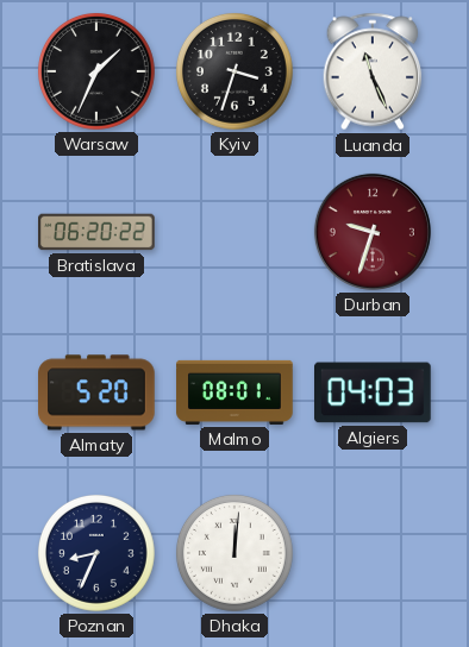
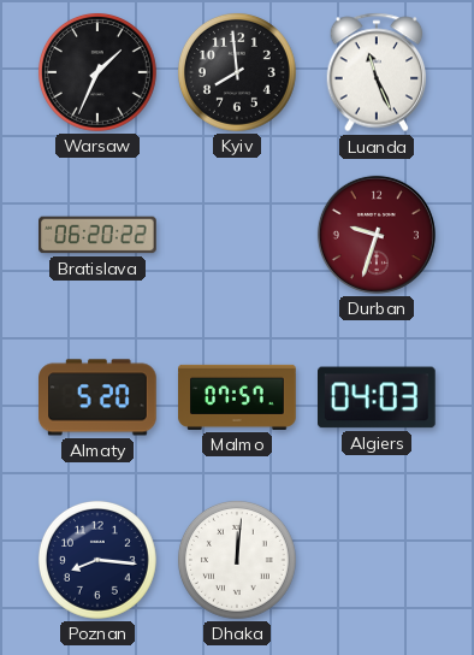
Kyiv: 3:33 -> 7:59
Malmo: 08:01 -> 07:57
Poznan: 8:34 -> 8:16
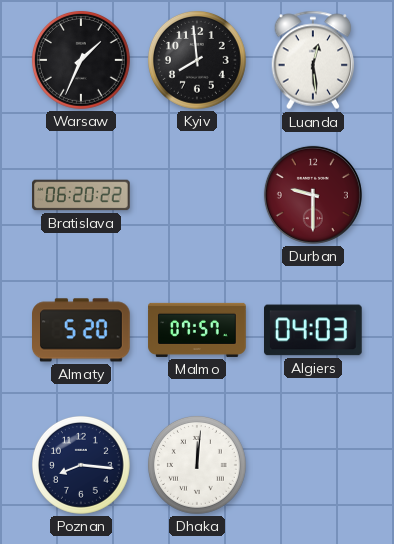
Luanda: 11:26 -> 12:29
Durban: 9:33 -> 9:30
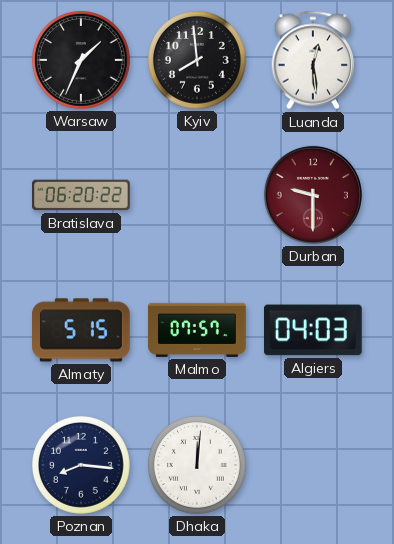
Almaty: 5:20 -> 5:15
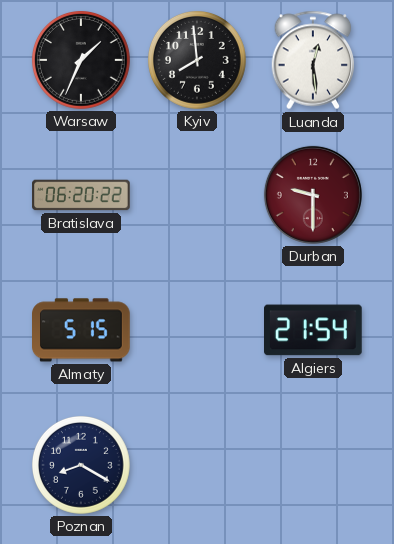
Malmo: 07:57 -> none
Algiers: 04:03 -> 21:54
Poznan: 8:16 -> 8:20
Dhaka: 12:01 -> none
